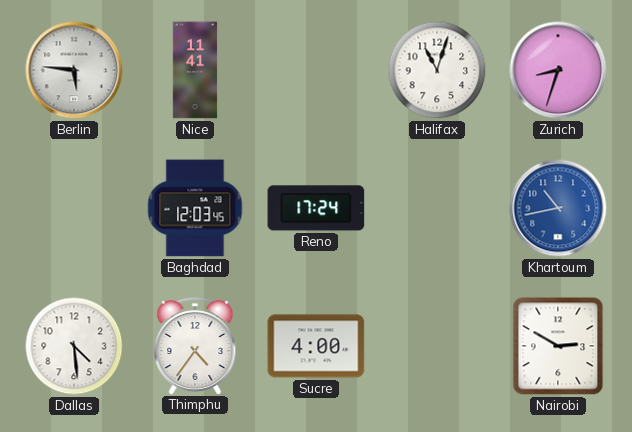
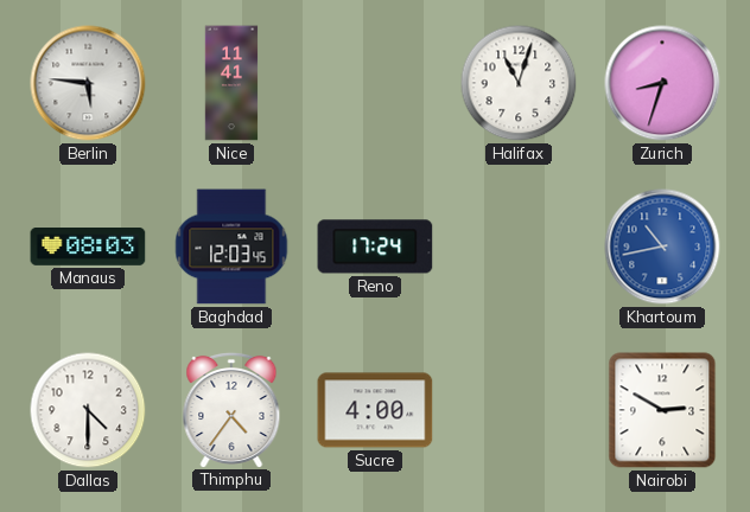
Manaus: none -> 08:03
Dallas: 4:29 -> 4:30
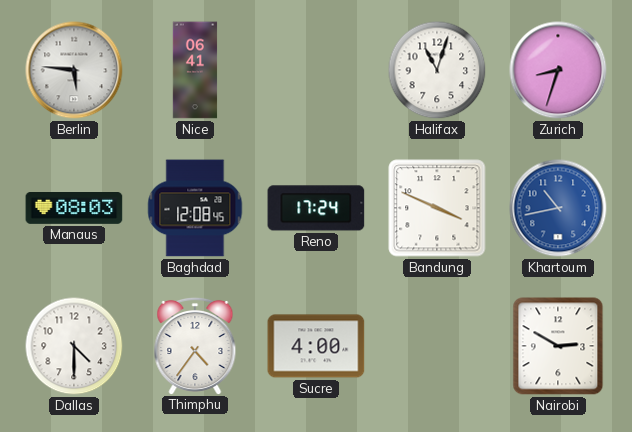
Nice: 11:41 -> 06:41
Baghdad: 12:03 -> 12:08
Bandung: none -> 3:49
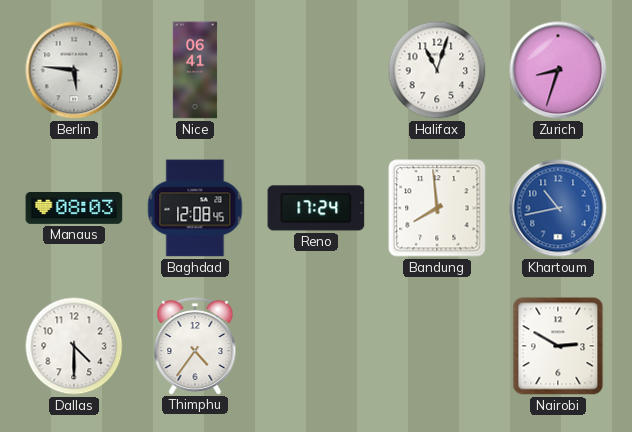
Bandung: 3:49 -> 7:59
Sucre: 4:00 -> none
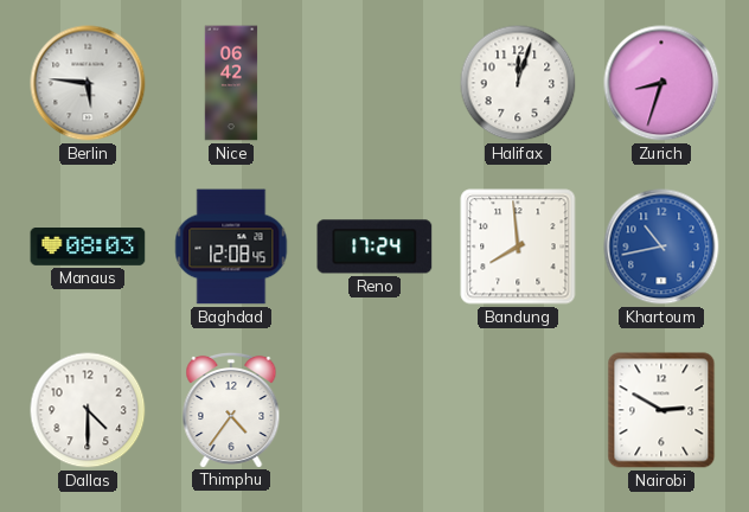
Nice: 06:41 -> 06:42
Halifax: 11:03 -> 12:03
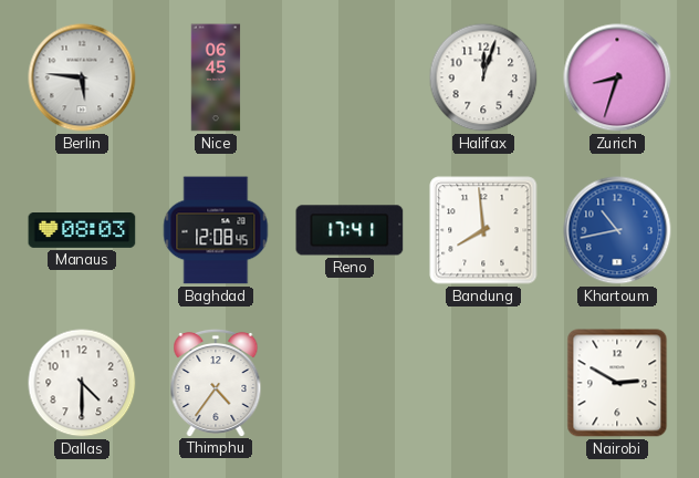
Nice: 06:42 -> 06:45
Reno: 17:24 -> 17:41
